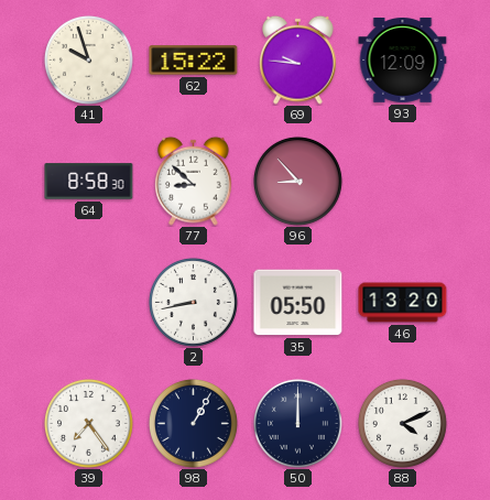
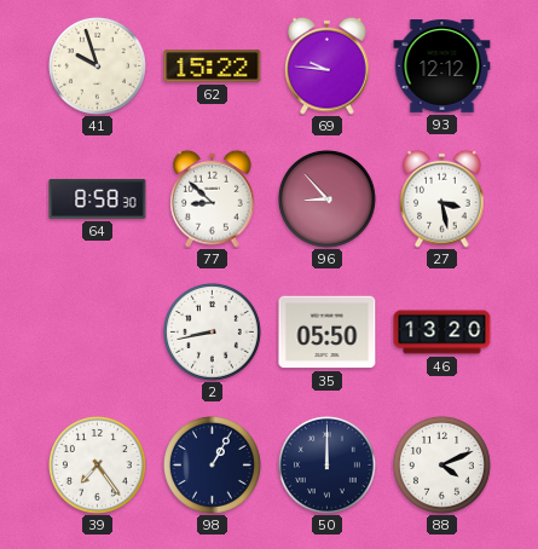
93: 12:09 -> 12:12
27: none -> 3:28
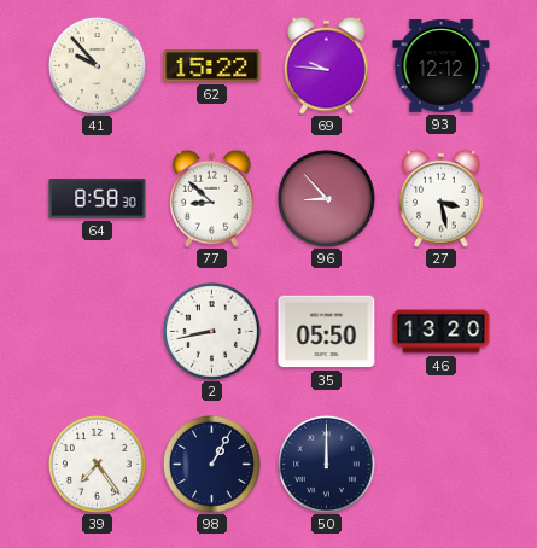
41: 9:57 -> 9:53
88: 4:11 -> none
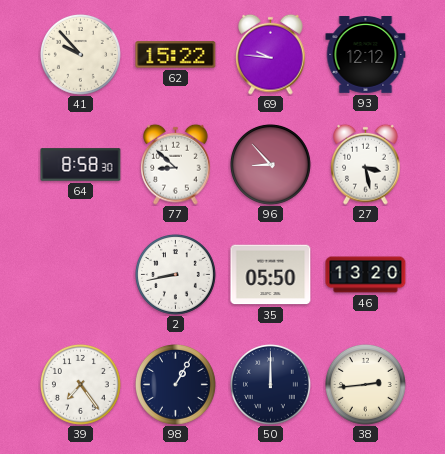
38: none -> 2:44
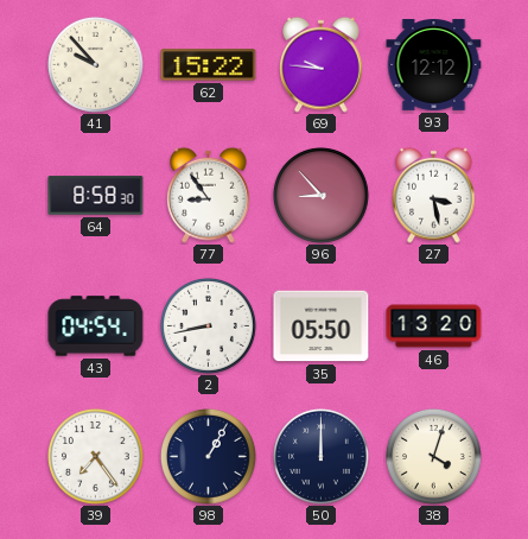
77: 8:52 -> 8:54
43: none -> 04:54
38: 2:44 -> 4:03
